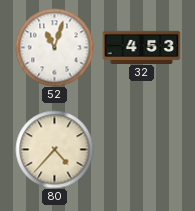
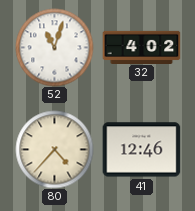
32: 4:53 -> 4:02
41: none -> 12:46
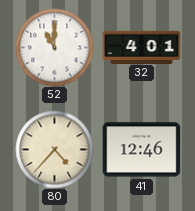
52: 11:03 -> 11:00
32: 4:02 -> 4:01
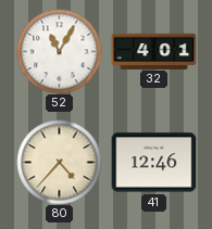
52: 11:00 -> 11:05
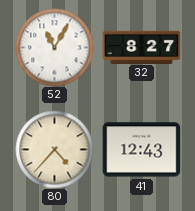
32: 4:01 -> 8:27
41: 12:46 -> 12:43
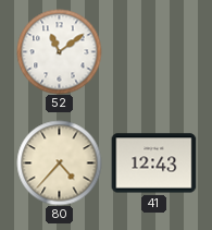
52: 11:05 -> 11:09
32: 8:27 -> none
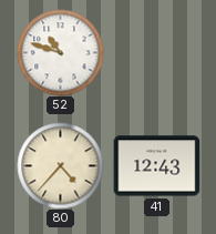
52: 11:09 -> 10:48
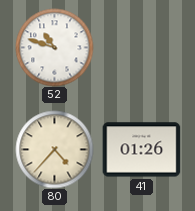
41: 12:43 -> 01:26
